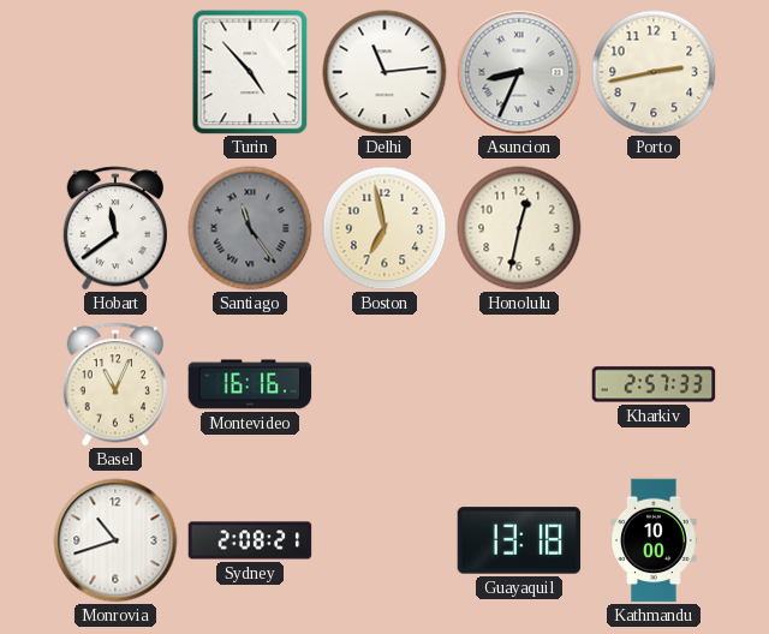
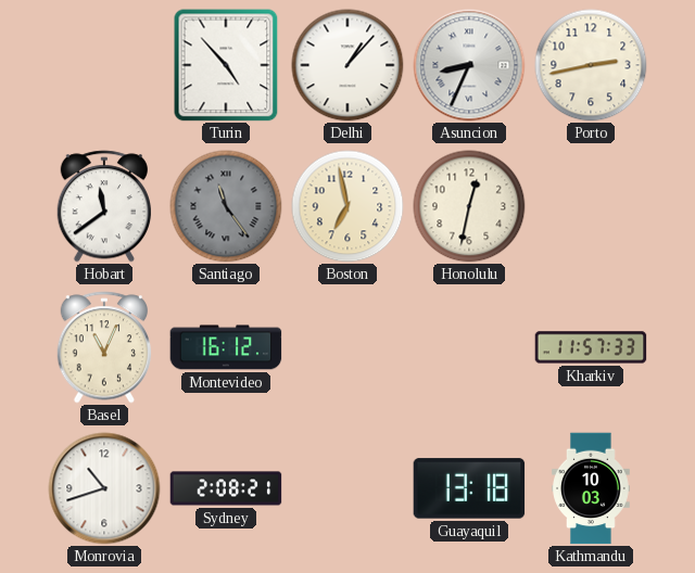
Delhi: 11:14 -> 1:07
Montevideo: 16:16 -> 16:12
Kharkiv: 2:57 -> 11:57
Kathmandu: 10:00 -> 10:03
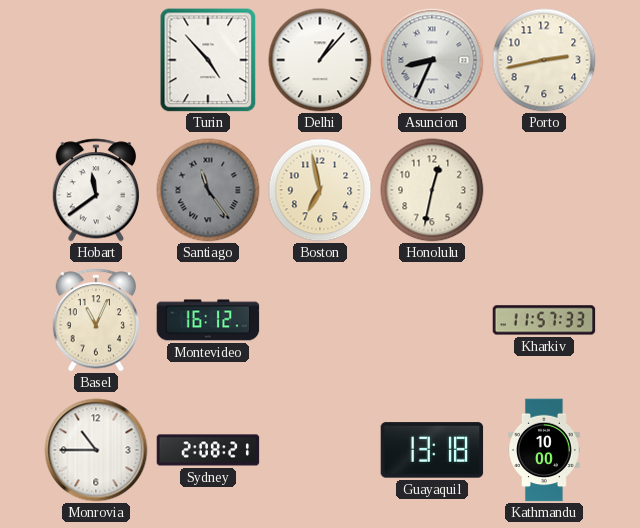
Monrovia: 10:42 -> 10:45
Kathmandu: 10:03 -> 10:00
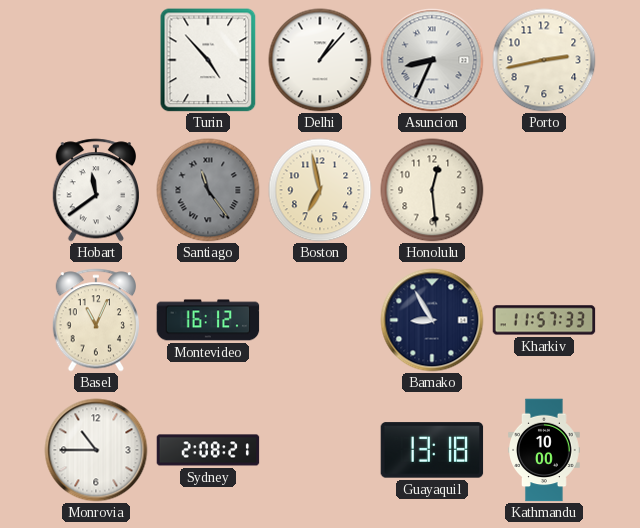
Honolulu: 12:32 -> 12:29
Bamako: none -> 8:55
